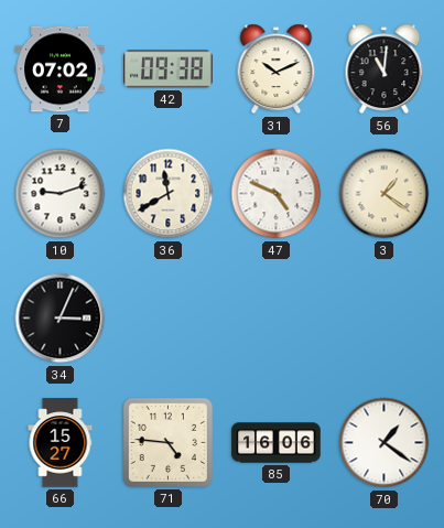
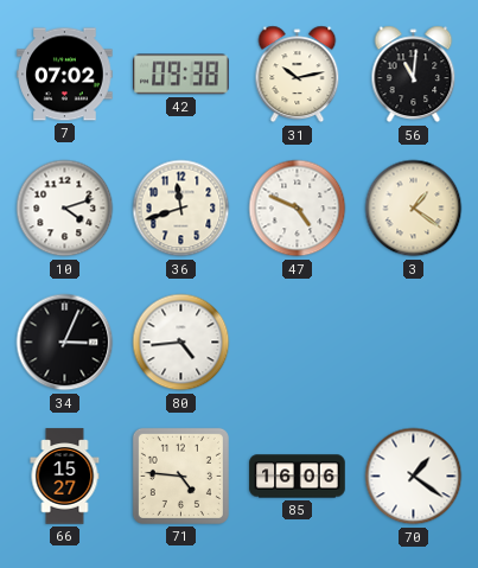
31: 10:11 -> 10:13
10: 9:12 -> 4:12
36: 11:40 -> 11:42
80: none -> 4:44
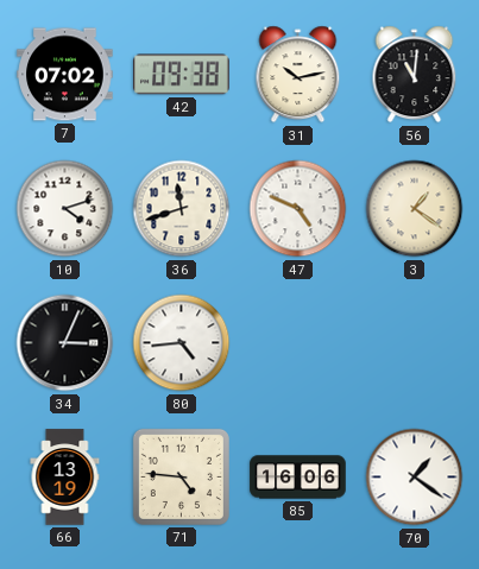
66: 15:27 -> 13:19
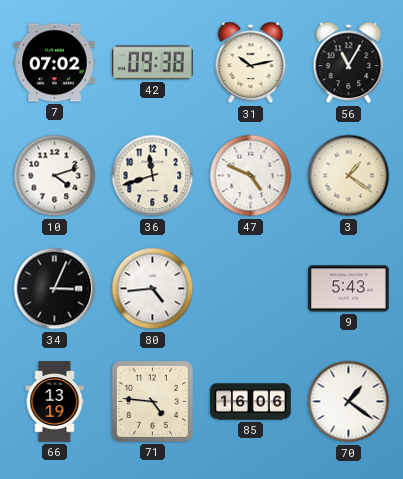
56: 11:01 -> 11:05
9: none -> 5:43
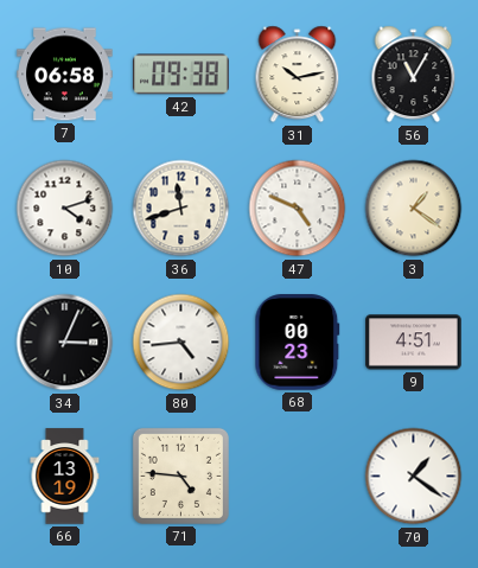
7: 07:02 -> 06:58
68: none -> 00:23
9: 5:43 -> 4:51
85: 16:06 -> none
